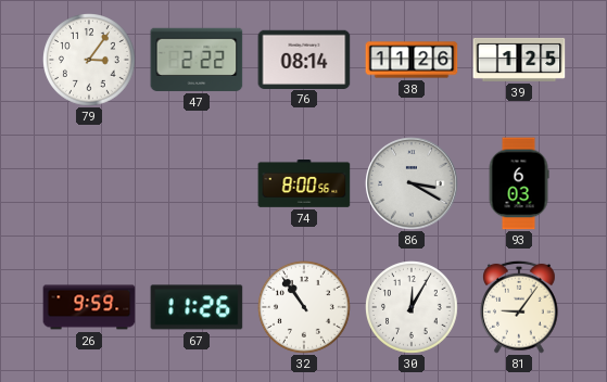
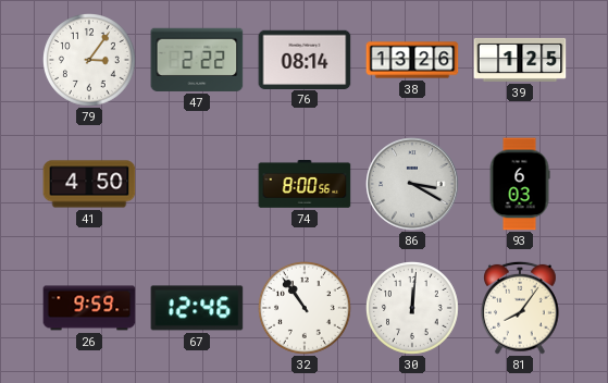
38: 11:26 -> 13:26
41: none -> 4:50
67: 11:26 -> 12:46
30: 12:05 -> 12:01
81: 9:06 -> 8:06
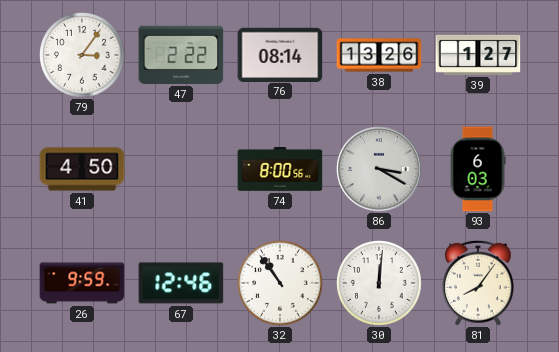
39: 1:25 -> 1:27
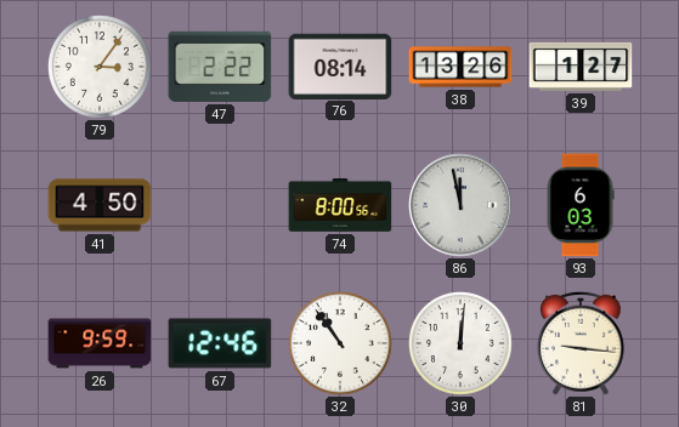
86: 3:20 -> 11:58
81: 8:06 -> 9:16
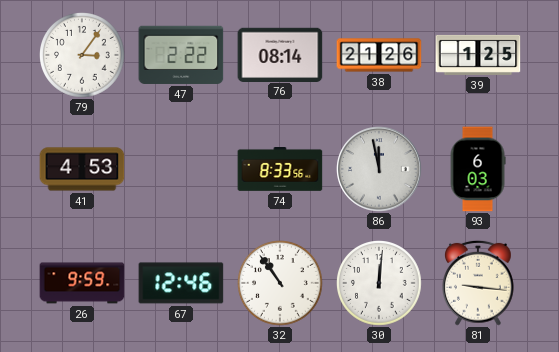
38: 13:26 -> 21:26
39: 1:27 -> 1:25
41: 4:50 -> 4:53
74: 8:00 -> 8:33
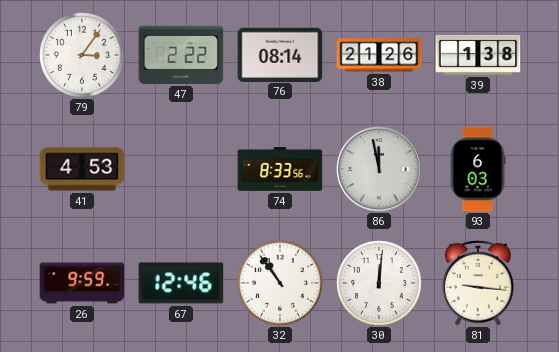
39: 1:25 -> 1:38
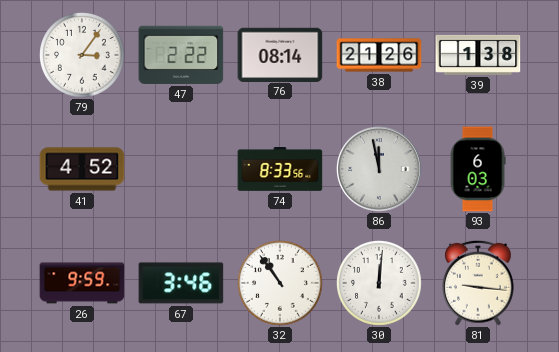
41: 4:53 -> 4:52
67: 12:46 -> 3:46
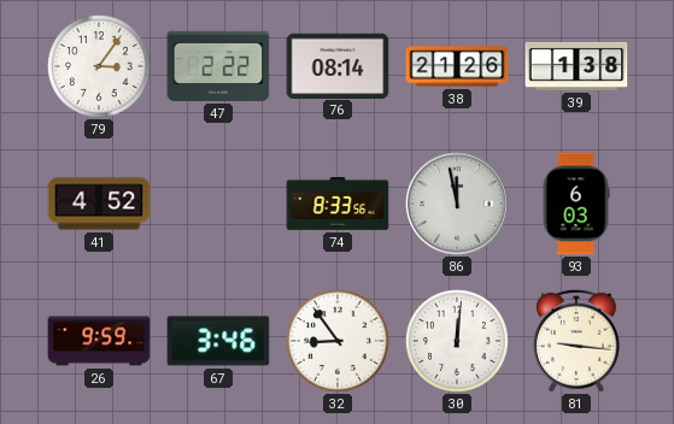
32: 10:54 -> 8:54
